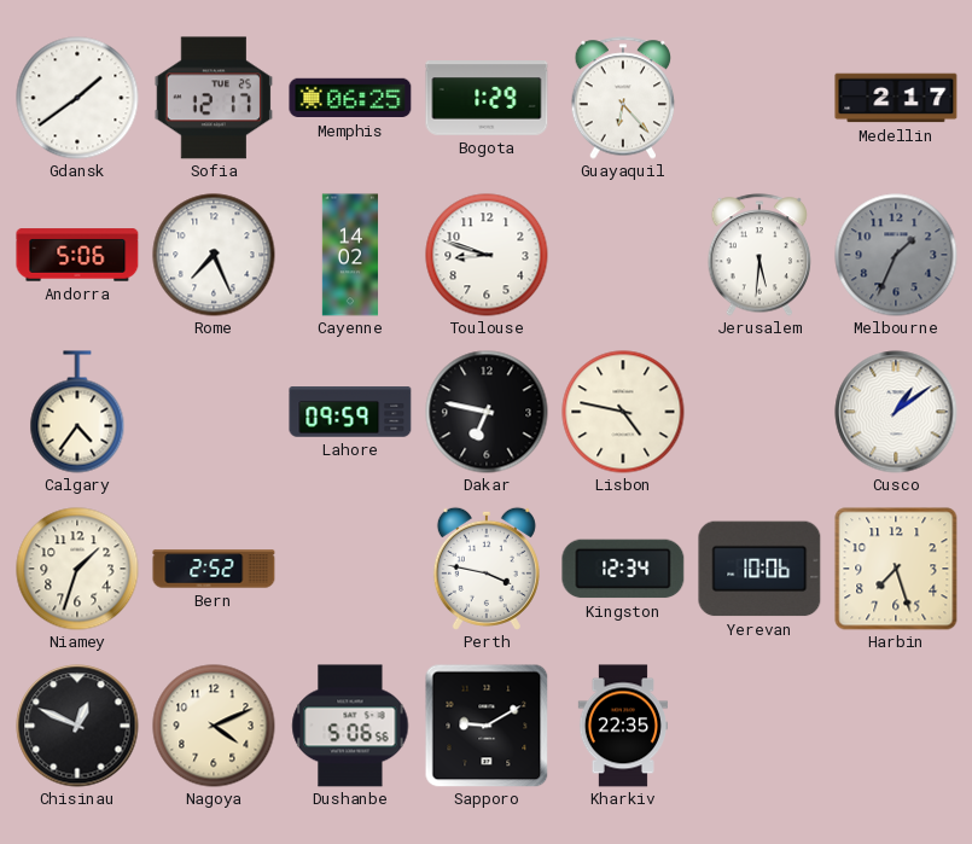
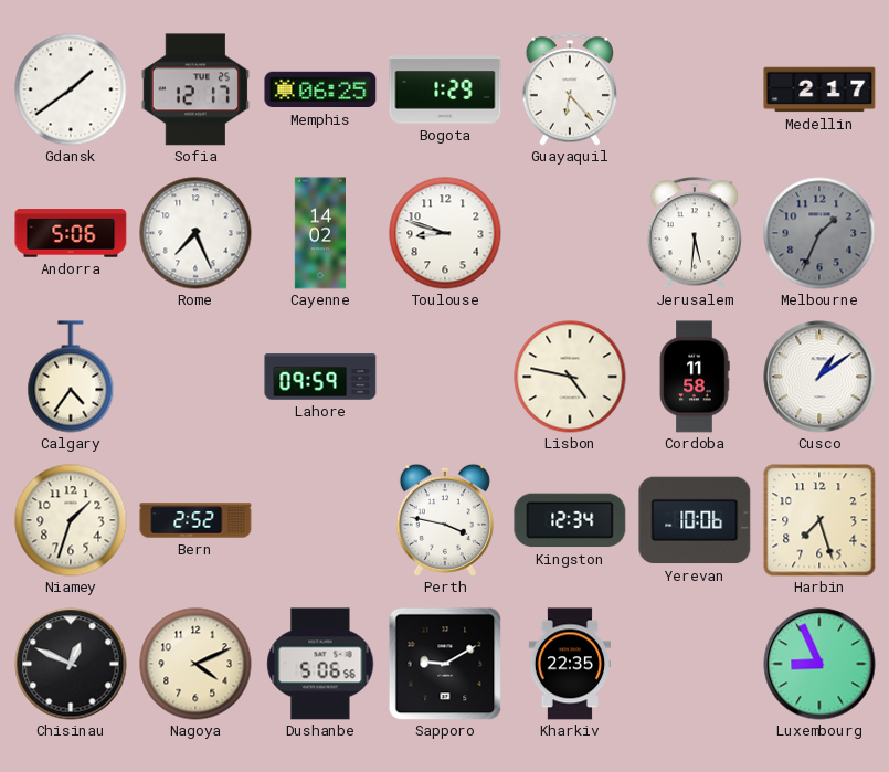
Dakar: 6:47 -> none
Cordoba: none -> 11:58
Luxembourg: none -> 8:56
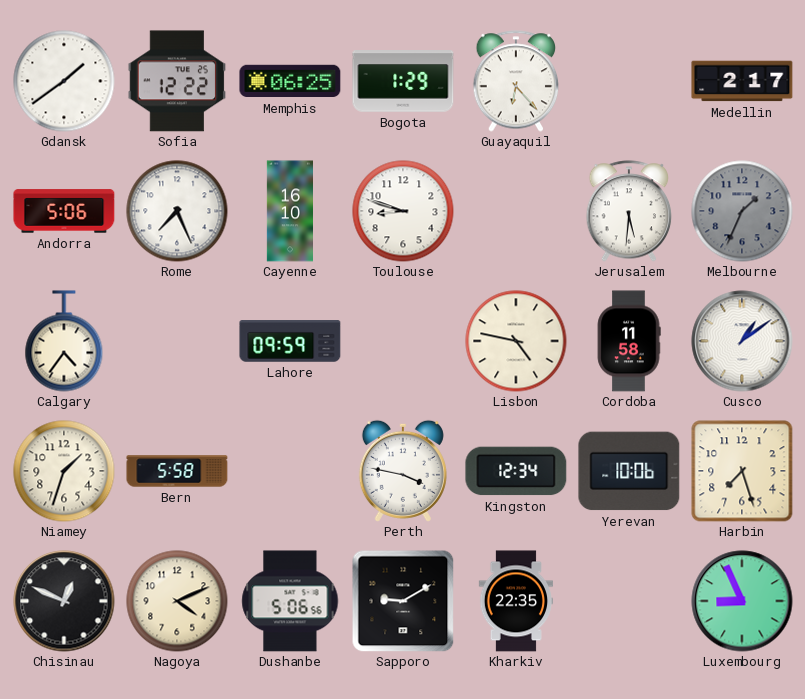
Sofia: 12:17 -> 12:22
Cayenne: 14:02 -> 16:10
Bern: 2:52 -> 5:58
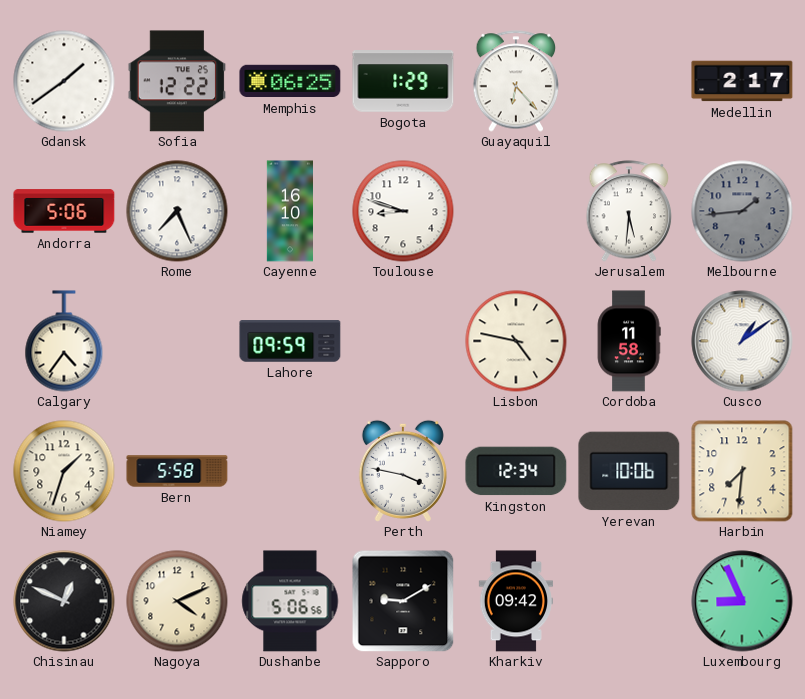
Melbourne: 1:34 -> 1:44
Harbin: 7:27 -> 7:31
Kharkiv: 22:35 -> 09:42
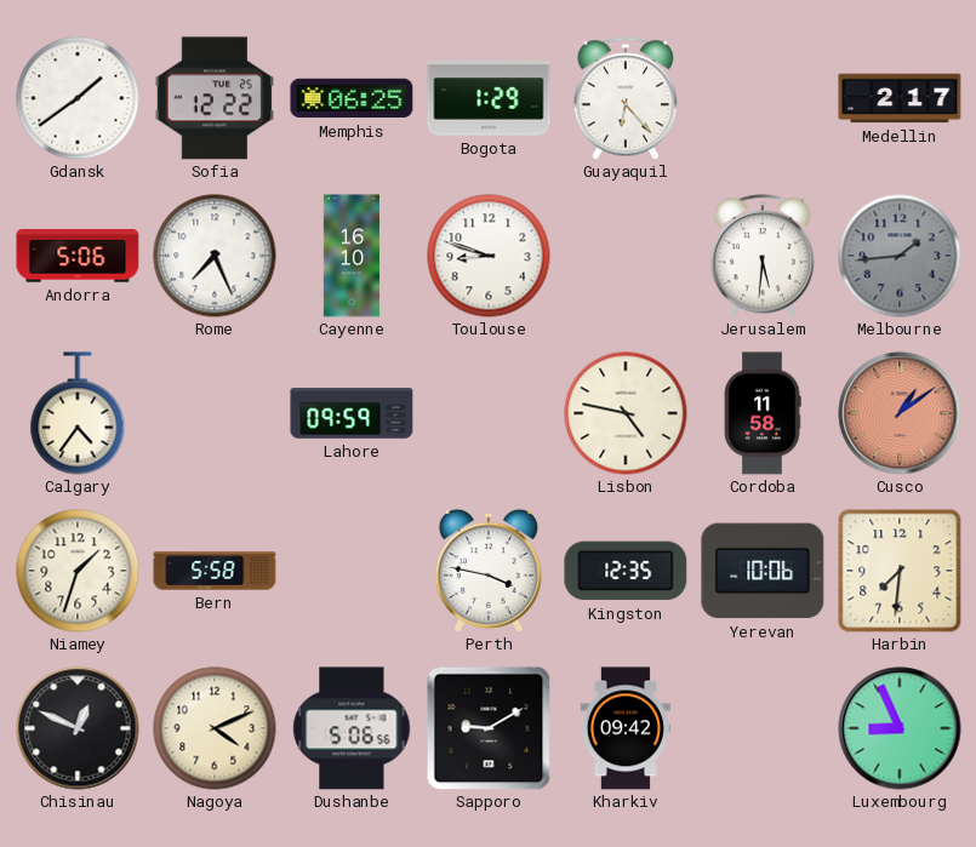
Cusco dial: white -> salmon
Kingston: 12:34 -> 12:35
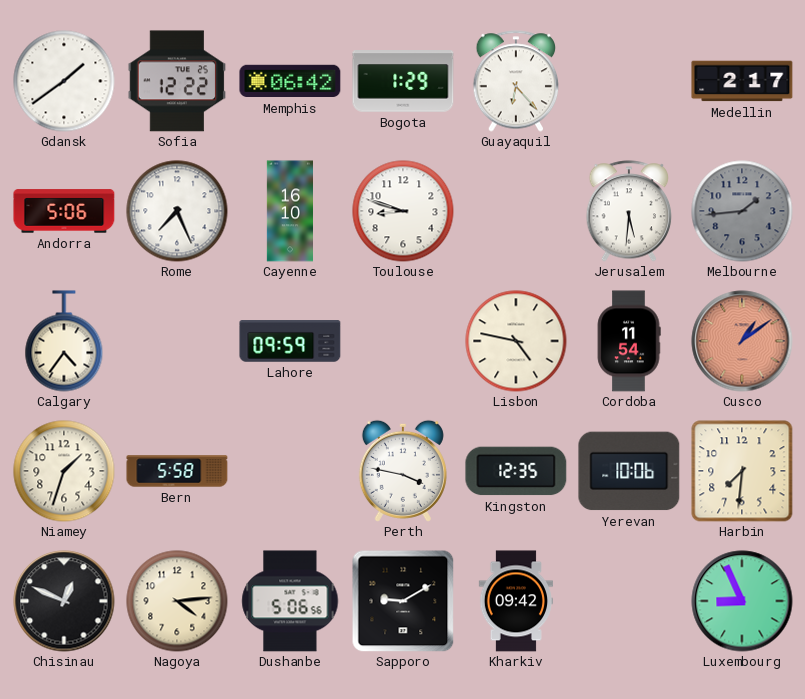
Memphis: 06:25 -> 06:42
Cordoba: 11:58 -> 11:54
Nagoya: 4:11 -> 4:14
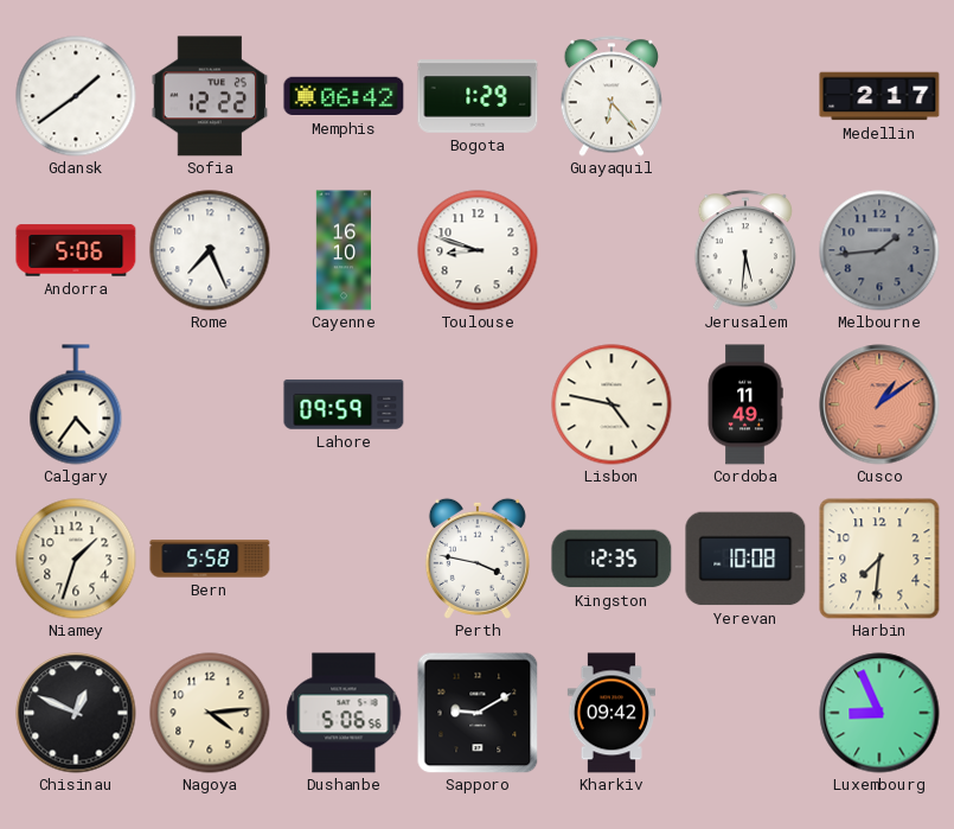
Cordoba: 11:54 -> 11:49
Yerevan: 10:06 -> 10:08
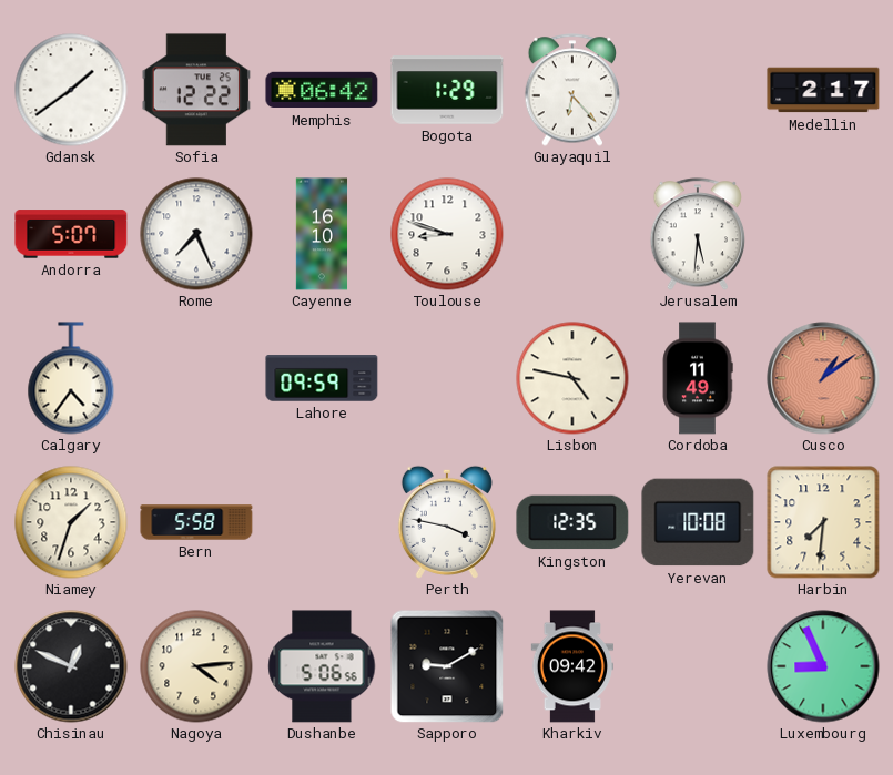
Andorra: 5:06 -> 5:07
Melbourne: 1:44 -> none
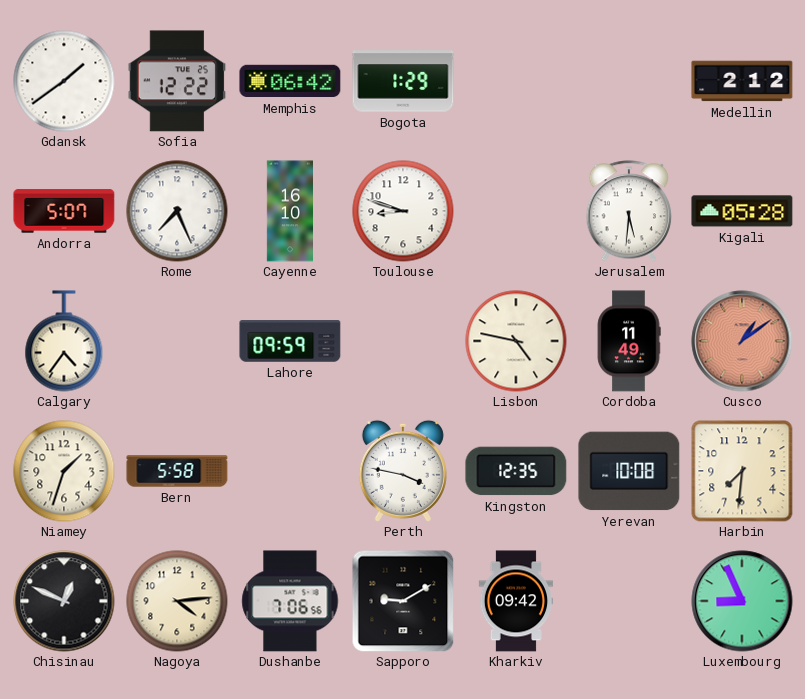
Guayaquil: 6:23 -> none
Medellin: 2:17 -> 2:12
Kigali: none -> 05:28
Dushanbe: 5:06 -> 7:06
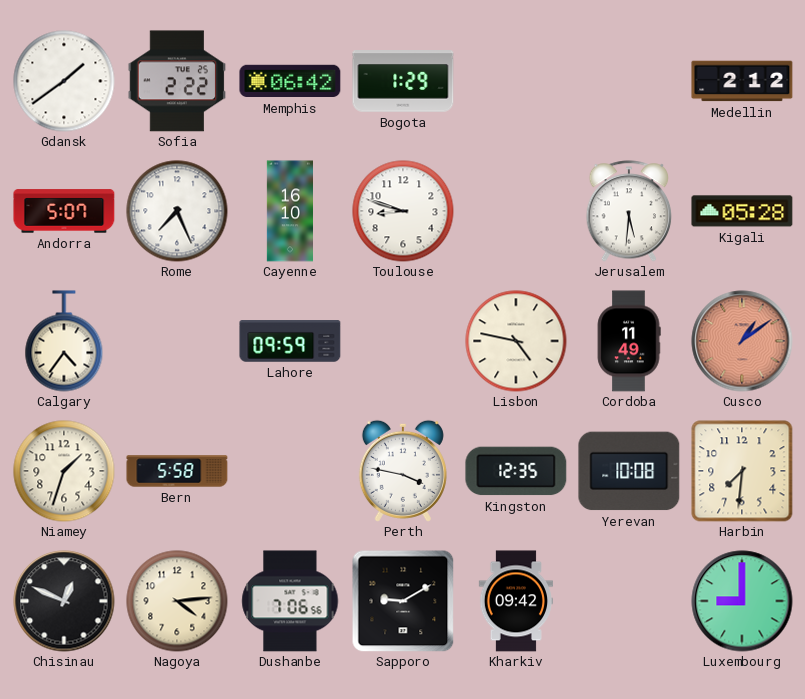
Sofia: 12:22 -> 2:22
Luxembourg: 8:56 -> 9:00
